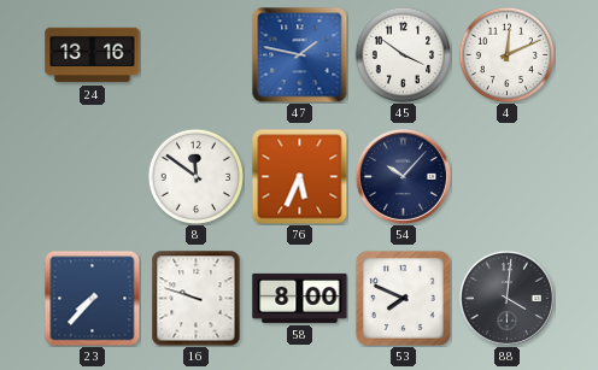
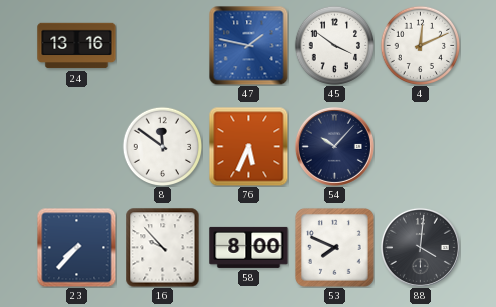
16: 9:48 -> 9:53
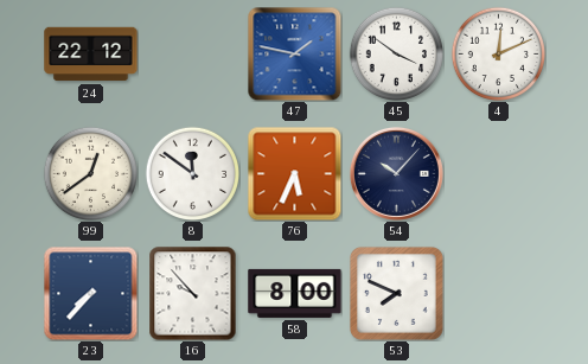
24: 13:16 -> 22:12
99: none -> 12:39
88: 4:01 -> none
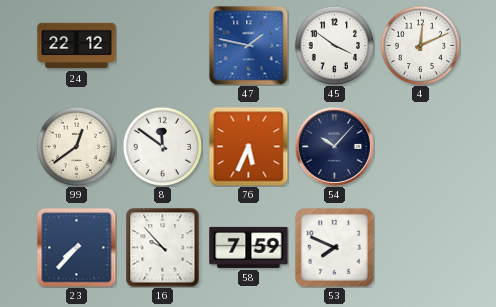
58: 8:00 -> 7:59
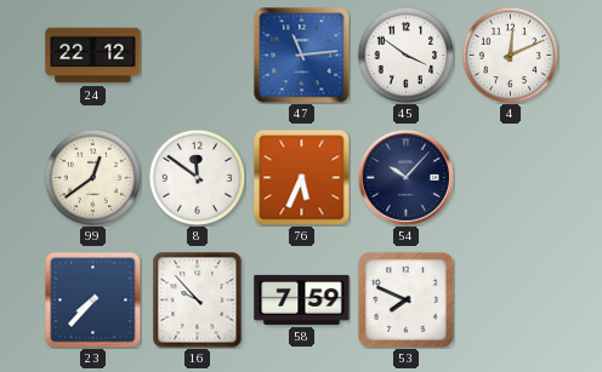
47: 1:47 -> 11:14
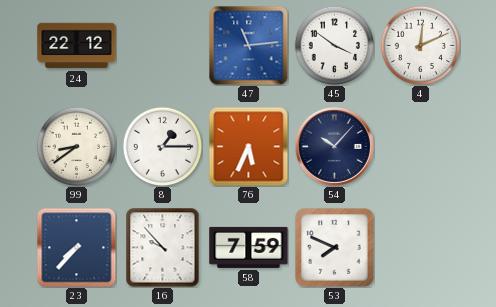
99: 12:39 -> 8:39
8: 11:51 -> 1:15
